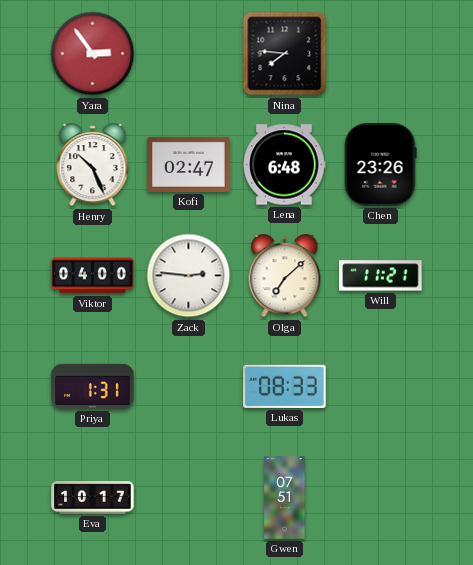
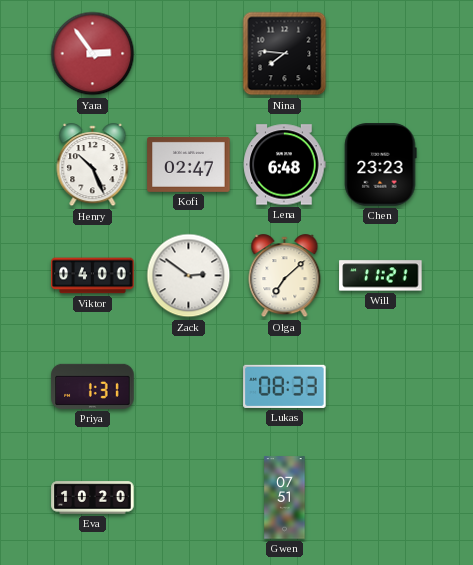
Chen: 23:26 -> 23:23
Zack: 2:46 -> 2:51
Eva: 10:17 -> 10:20
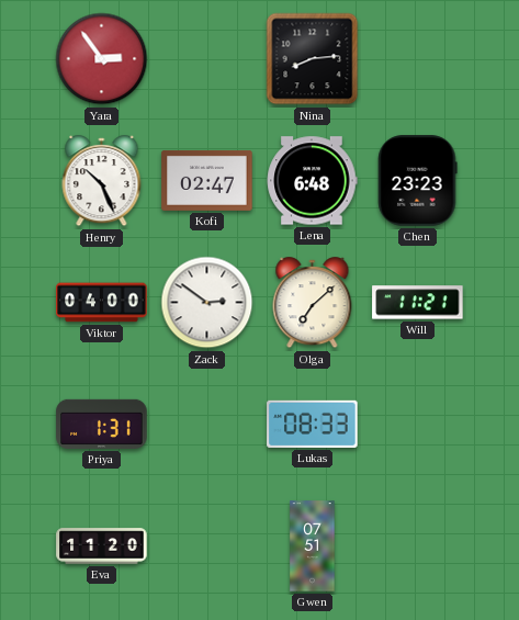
Nina: 7:46 -> 8:14
Eva: 10:20 -> 11:20
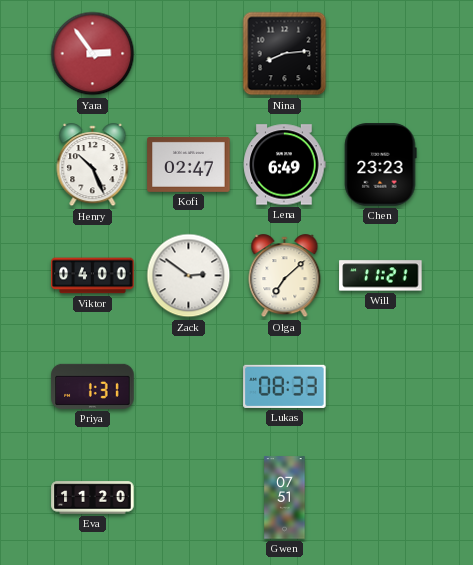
Lena: 6:48 -> 6:49
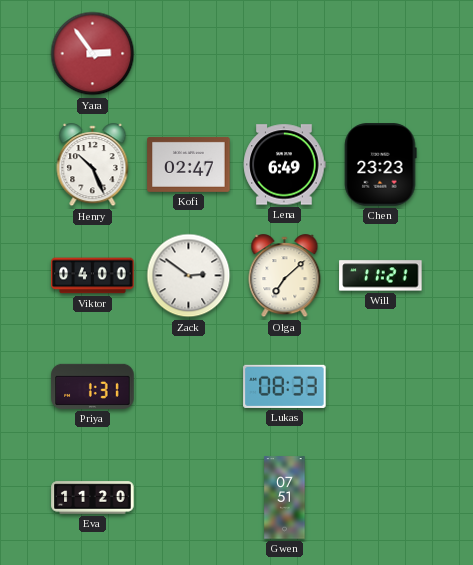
Nina: 8:14 -> none
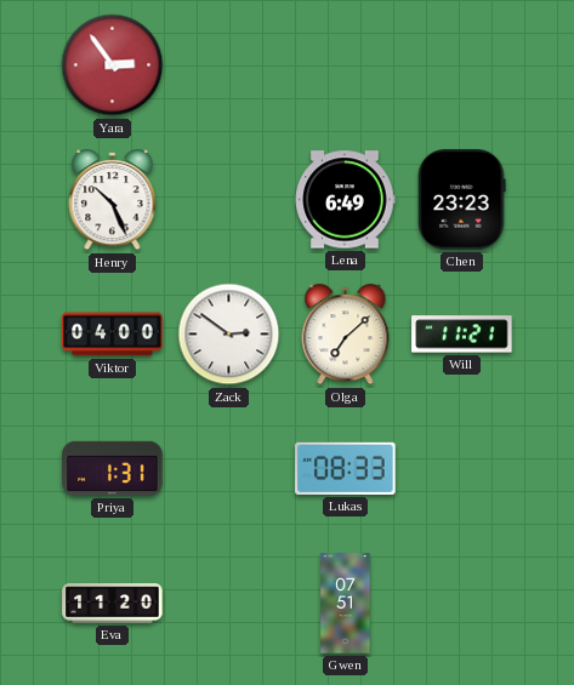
Kofi: 02:47 -> none
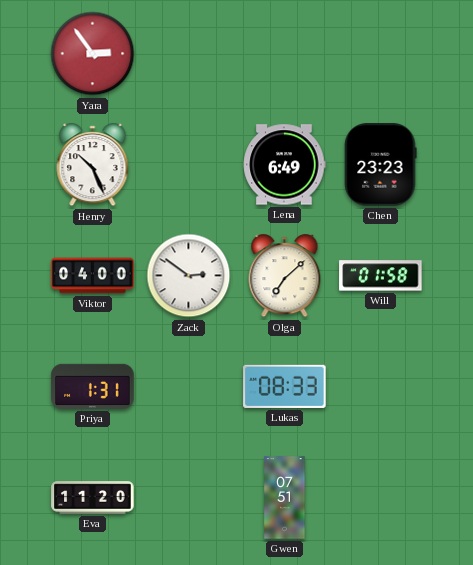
Will: 11:21 -> 01:58
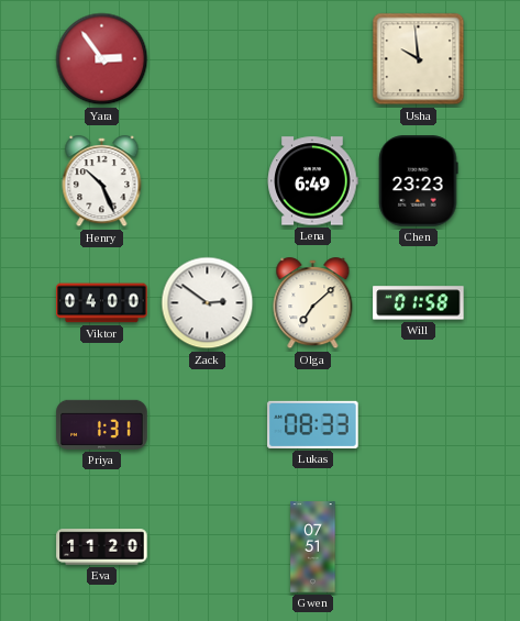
Usha: none -> 9:59
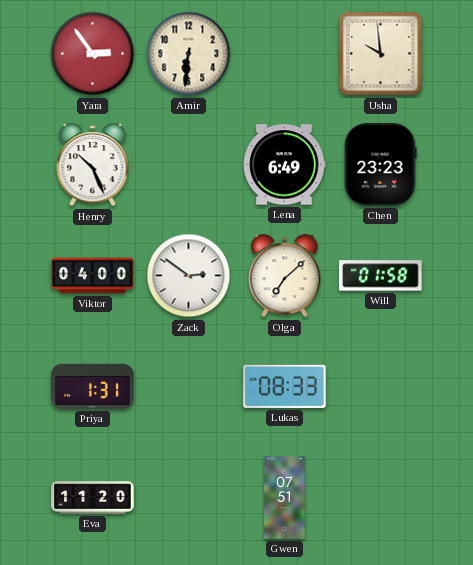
Amir: none -> 6:31
